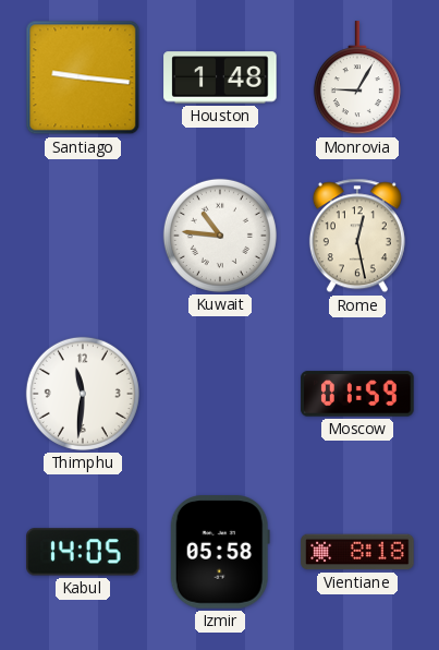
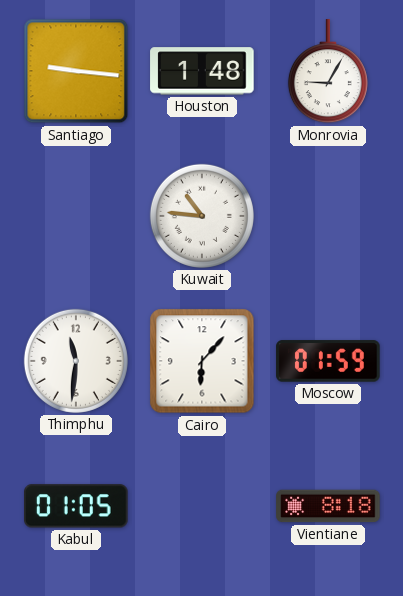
Rome: 12:28 -> none
Cairo: none -> 6:07
Kabul: 14:05 -> 01:05
Izmir: 05:58 -> none
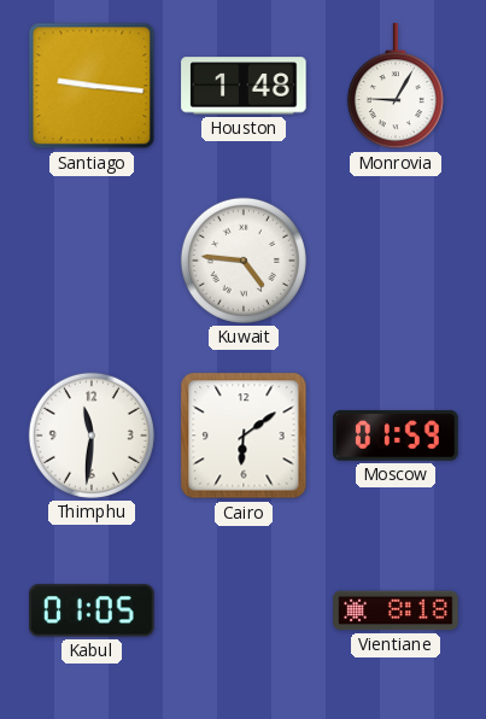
Kuwait: 10:46 -> 4:46
Cairo: 6:07 -> 6:09
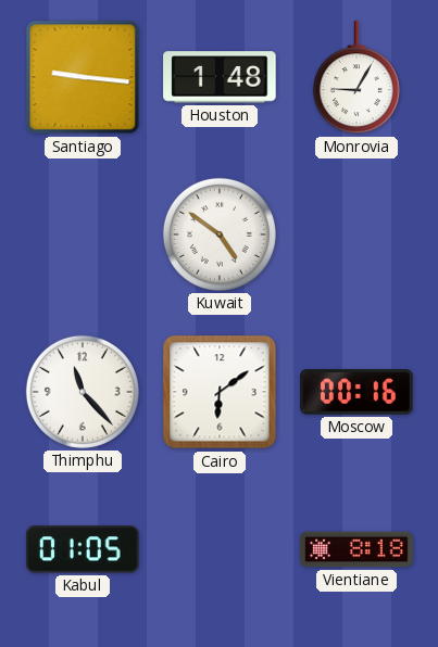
Kuwait: 4:46 -> 4:51
Thimphu: 11:31 -> 11:23
Moscow: 01:59 -> 00:16
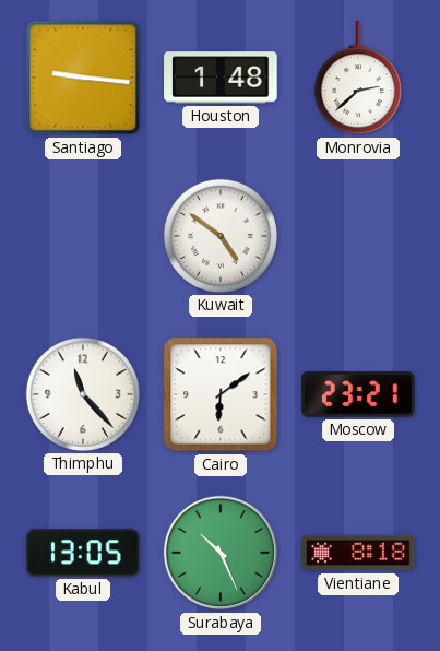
Monrovia: 9:05 -> 2:38
Moscow: 00:16 -> 23:21
Kabul: 01:05 -> 13:05
Surabaya: none -> 10:26
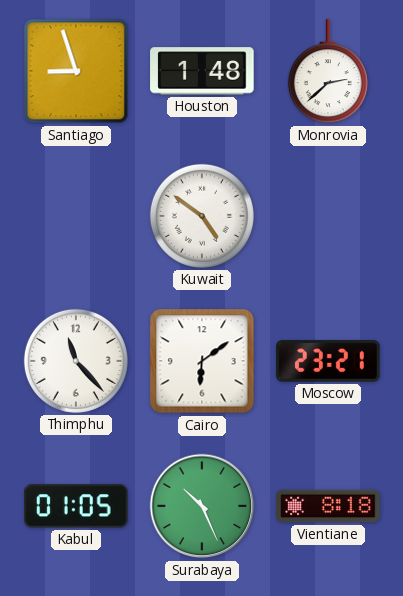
Santiago: 9:16 -> 8:57
Kabul: 13:05 -> 01:05
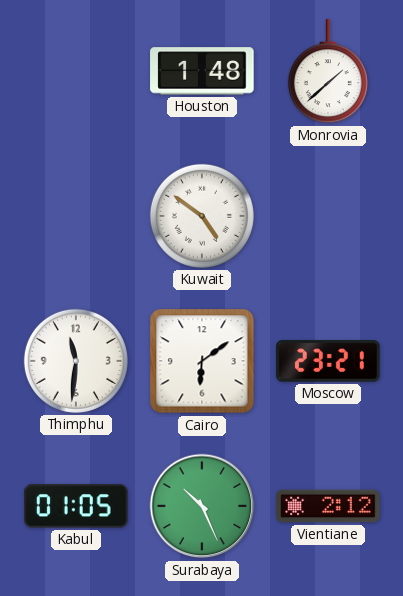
Santiago: 8:57 -> none
Monrovia: 2:38 -> 1:38
Thimphu: 11:23 -> 11:31
Vientiane: 8:18 -> 2:12
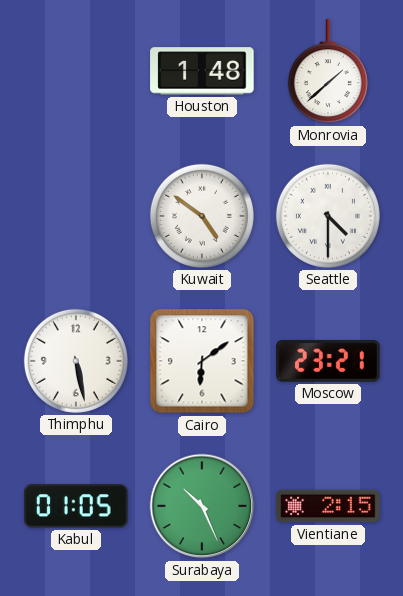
Seattle: none -> 4:30
Thimphu: 11:31 -> 5:28
Vientiane: 2:12 -> 2:15
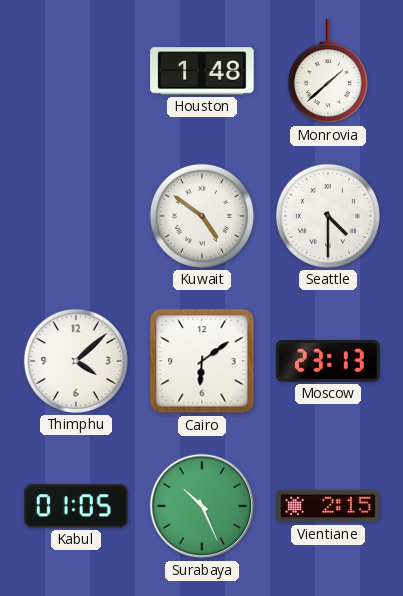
Thimphu: 5:28 -> 4:08
Moscow: 23:21 -> 23:13
